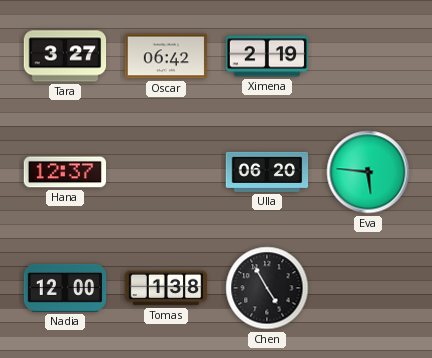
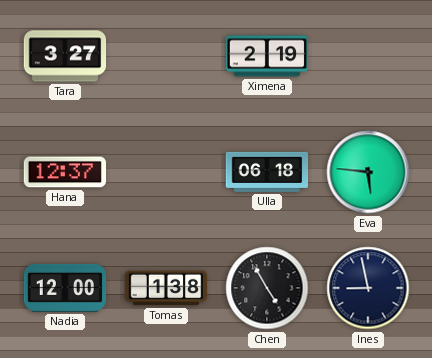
Oscar: 06:42 -> none
Ulla: 06:20 -> 06:18
Ines: none -> 8:58
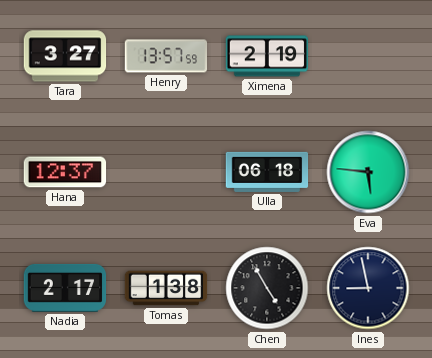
Henry: none -> 13:57
Nadia: 12:00 -> 2:17
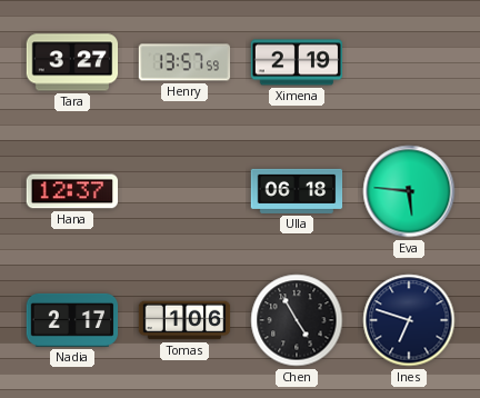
Tomas: 1:38 -> 1:06
Ines: 8:58 -> 6:48
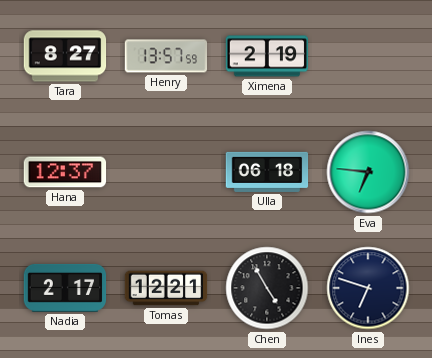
Tara: 3:27 -> 8:27
Eva: 5:46 -> 6:46
Tomas: 1:06 -> 12:21
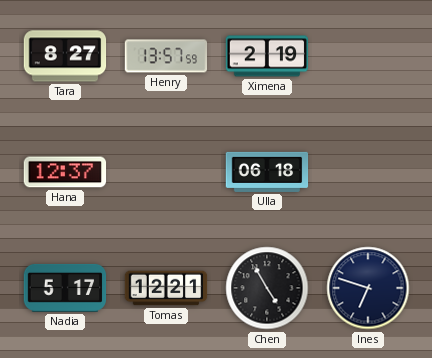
Eva: 6:46 -> none
Nadia: 2:17 -> 5:17
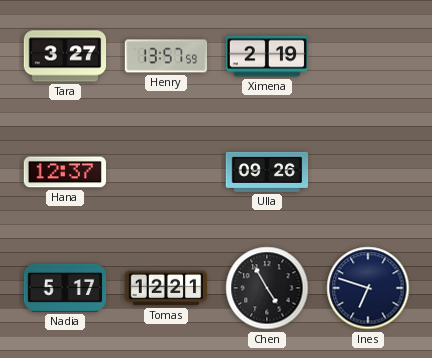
Tara: 8:27 -> 3:27
Ulla: 06:18 -> 09:26
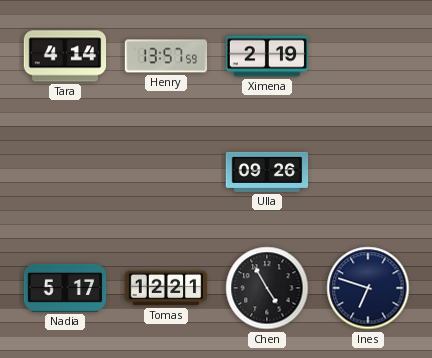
Tara: 3:27 -> 4:14
Hana: 12:37 -> none
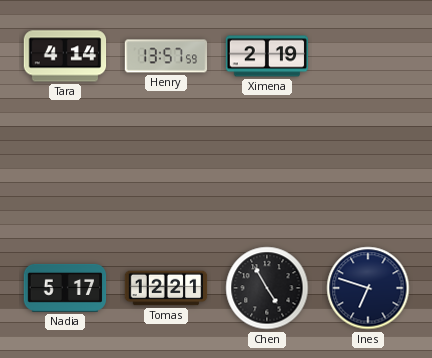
Ulla: 09:26 -> none
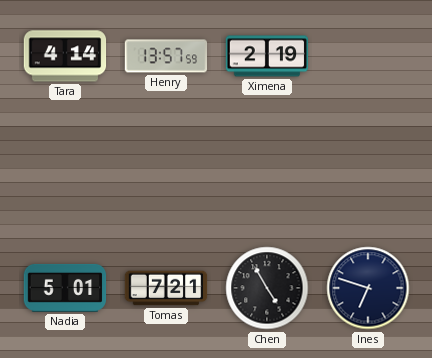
Nadia: 5:17 -> 5:01
Tomas: 12:21 -> 7:21
